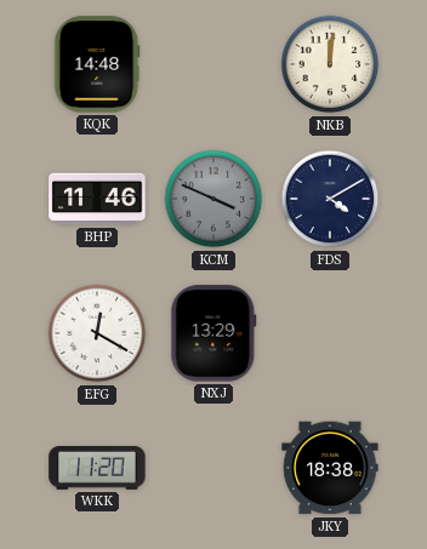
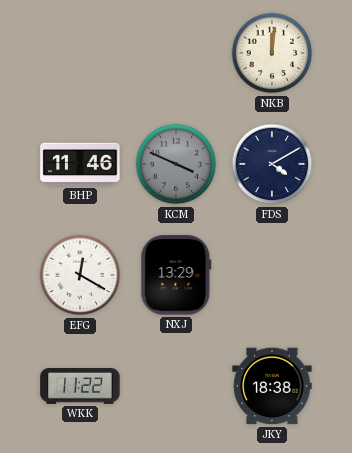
KQK: 14:48 -> none
WKK: 11:20 -> 11:22
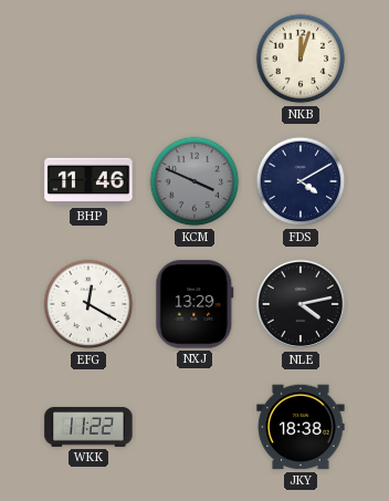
NKB: 12:01 -> 12:03
NLE: none -> 4:13
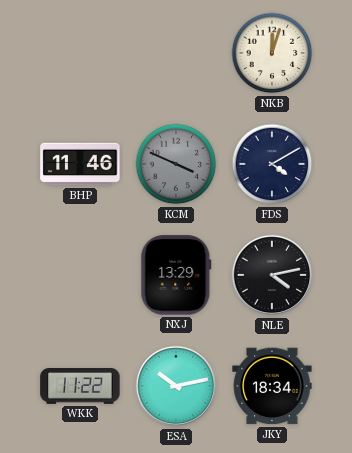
EFG: 12:20 -> none
ESA: none -> 10:13
JKY: 18:38 -> 18:34
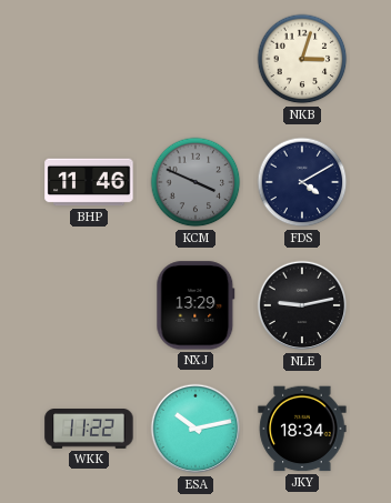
NKB: 12:03 -> 3:03
NLE: 4:13 -> 9:13
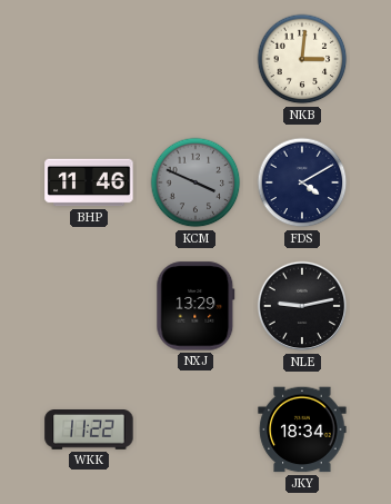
NKB: 3:03 -> 3:01
ESA: 10:13 -> none
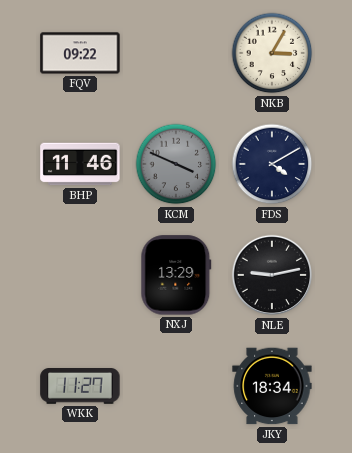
FQV: none -> 09:22
NKB: 3:01 -> 3:05
WKK: 11:22 -> 11:27
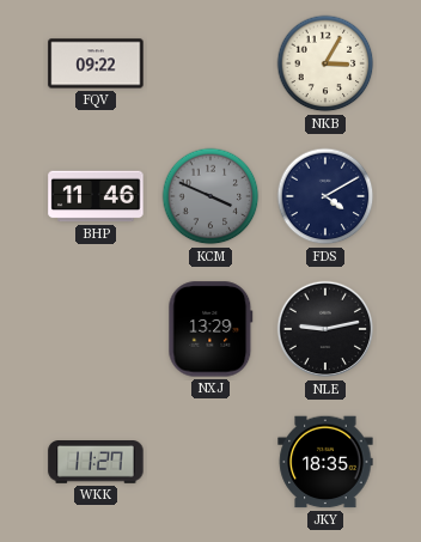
JKY: 18:34 -> 18:35
